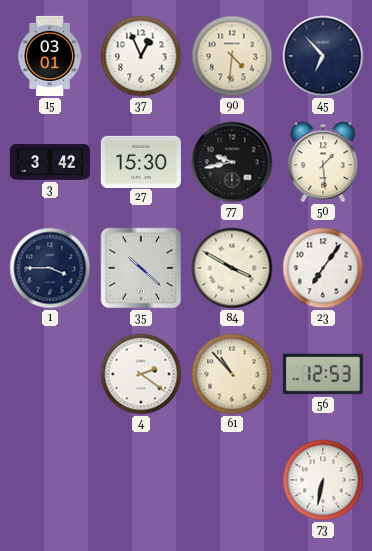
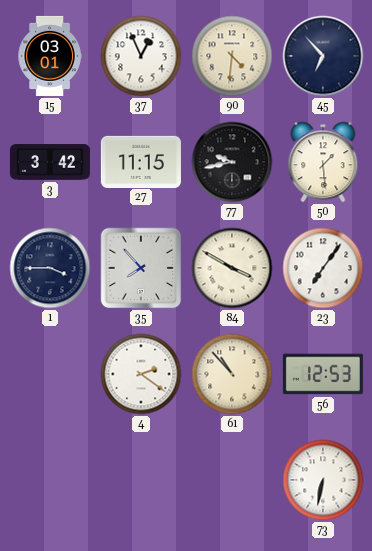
27: 15:30 -> 11:15
35: 10:22 -> 7:53
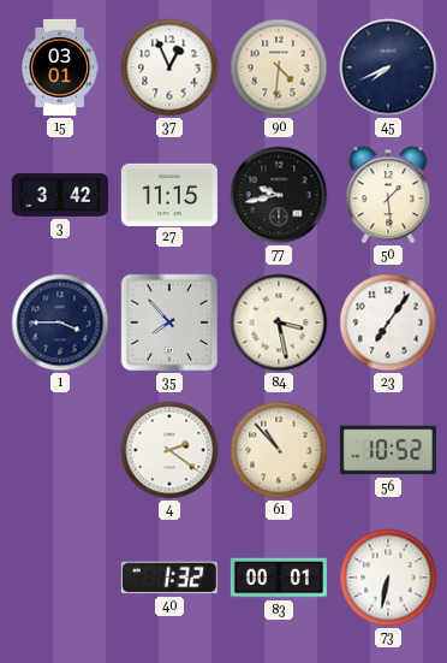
45: 6:53 -> 7:41
84: 3:50 -> 3:28
56: 12:53 -> 10:52
40: none -> 1:32
83: none -> 00:01
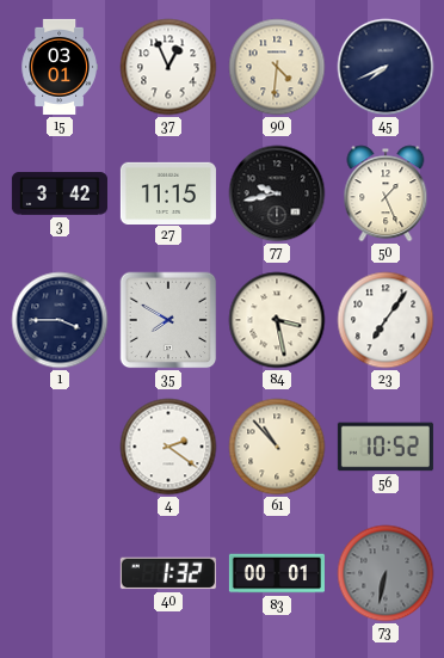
50: 1:29 -> 1:26
35: 7:53 -> 7:50
73 dial: white -> grey
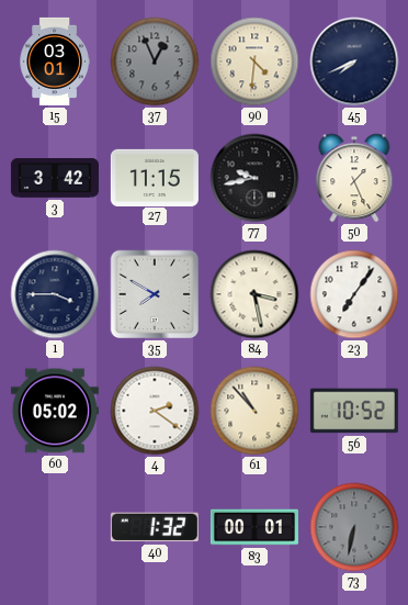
37 dial: white -> grey
60: none -> 05:02
